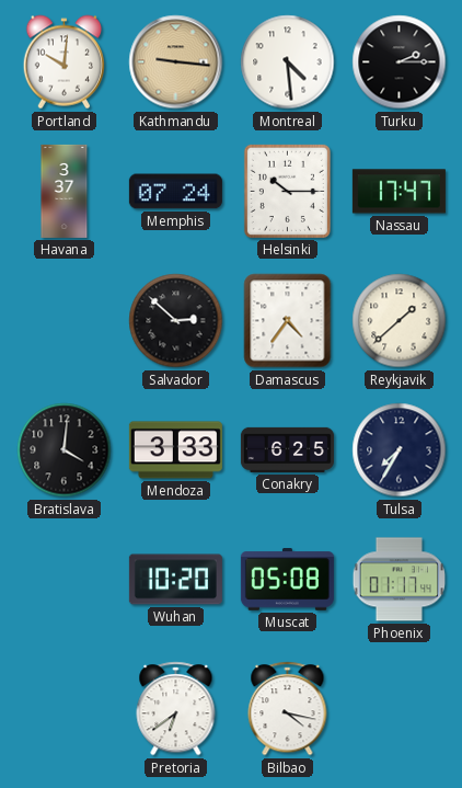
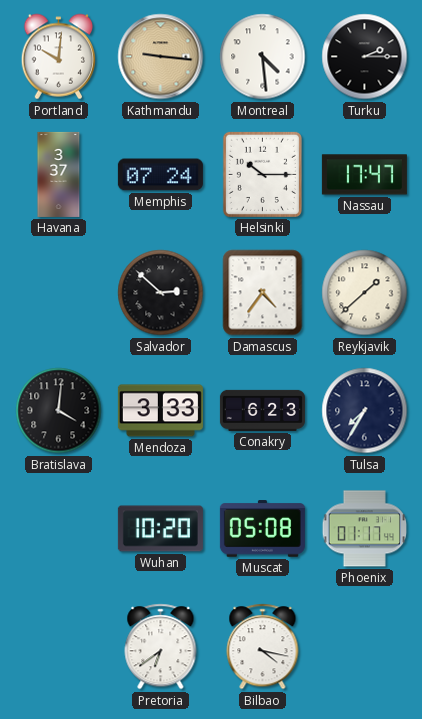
Conakry: 6:25 -> 6:23
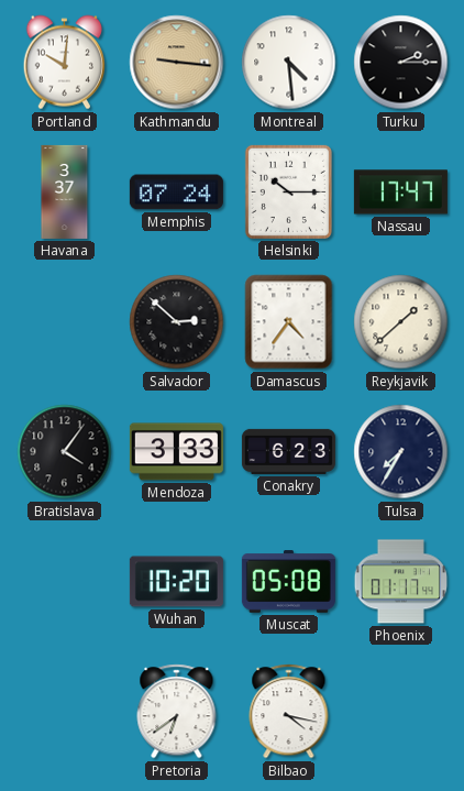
Bratislava: 4:01 -> 4:06
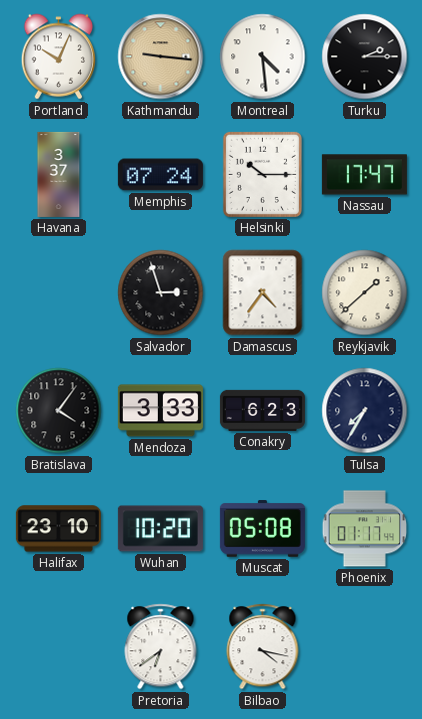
Portland: 10:01 -> 10:04
Salvador: 2:52 -> 2:57
Halifax: none -> 23:10
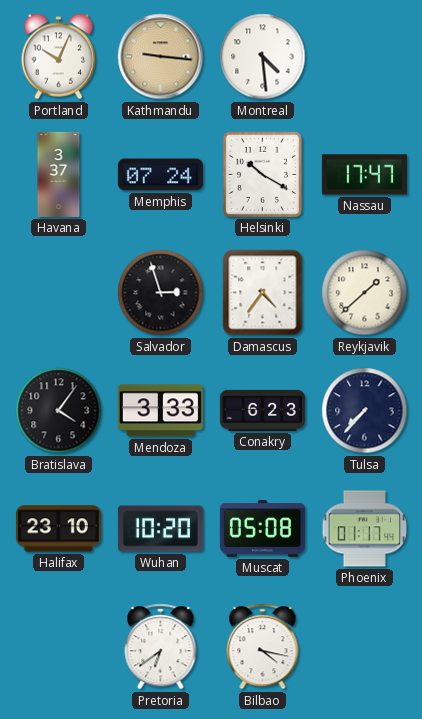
Turku: 2:15 -> none
Helsinki: 10:15 -> 10:20
Tulsa: 7:35 -> 7:37
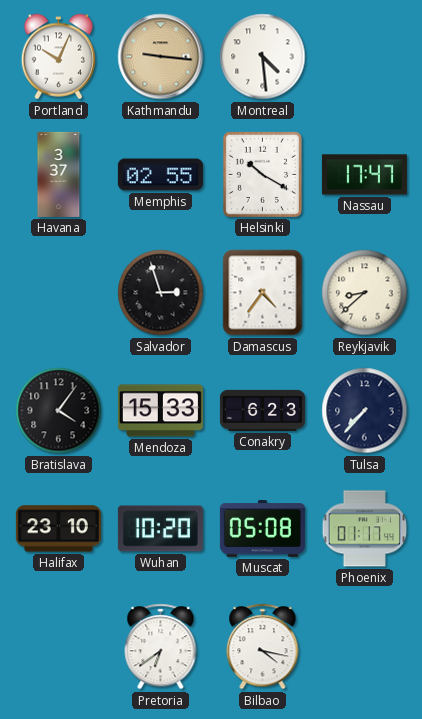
Memphis: 07:24 -> 02:55
Reykjavik: 1:38 -> 8:38
Mendoza: 3:33 -> 15:33
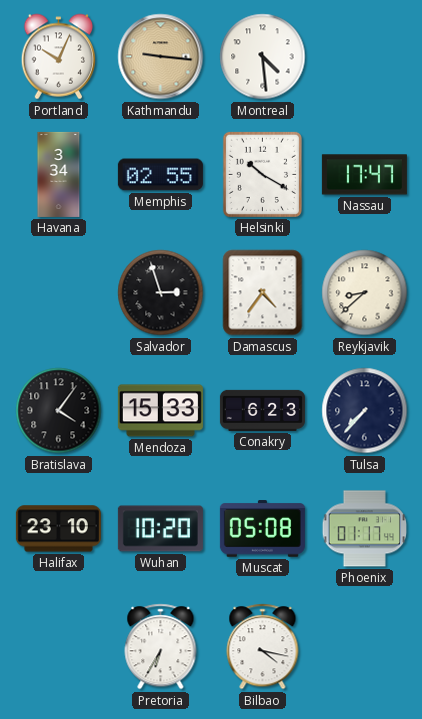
Havana: 3:37 -> 3:34
Pretoria: 6:39 -> 6:35
